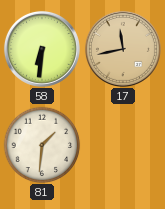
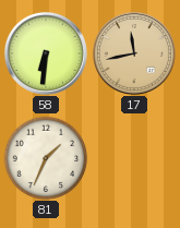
81: 1:31 -> 1:34
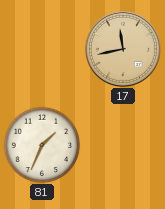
58: 6:31 -> none
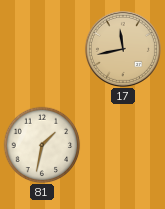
81: 1:34 -> 1:32
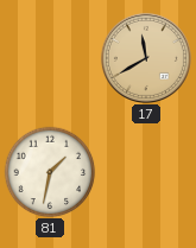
17: 11:43 -> 11:40
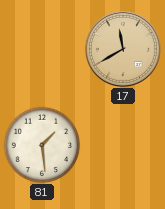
81: 1:32 -> 1:29
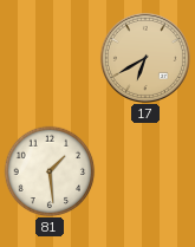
17: 11:40 -> 6:40
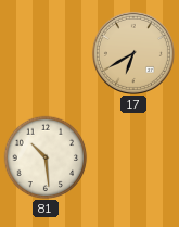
81: 1:29 -> 10:29
